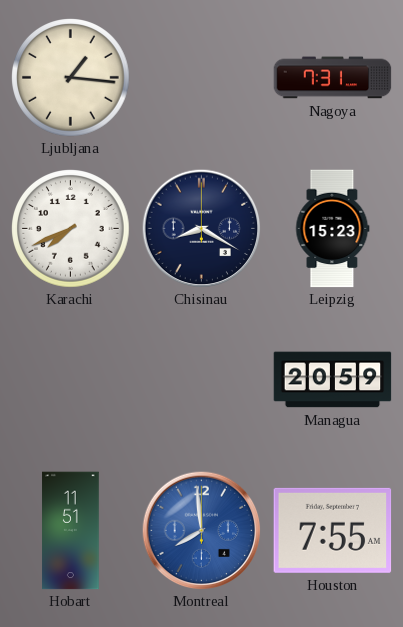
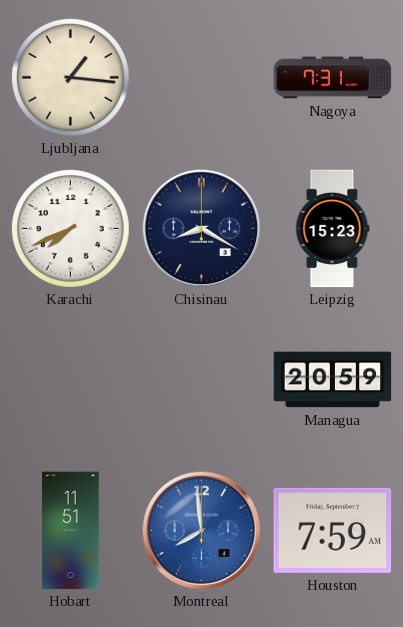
Houston: 7:55 -> 7:59
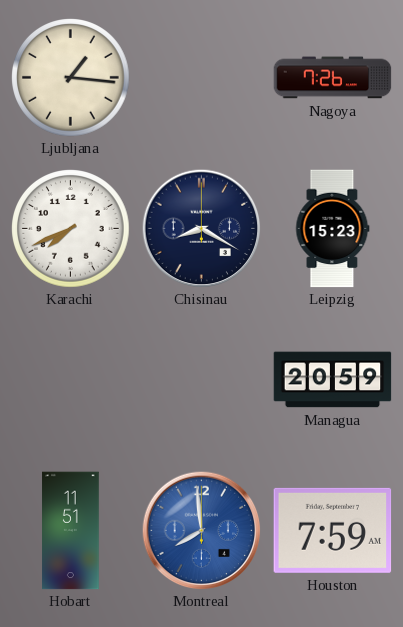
Nagoya: 7:31 -> 7:26
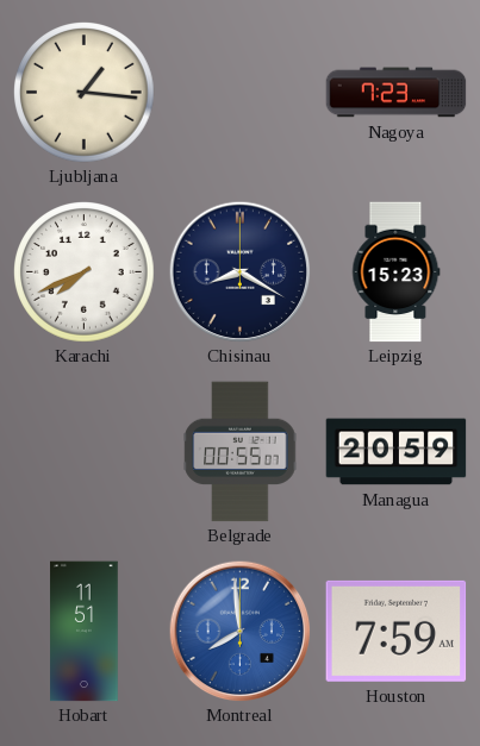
Nagoya: 7:26 -> 7:23
Belgrade: none -> 00:55
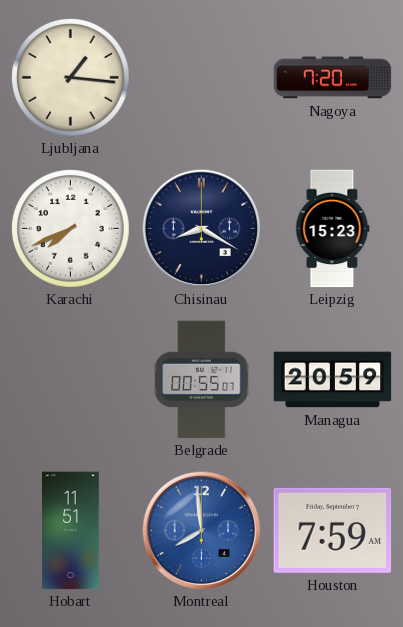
Nagoya: 7:23 -> 7:20
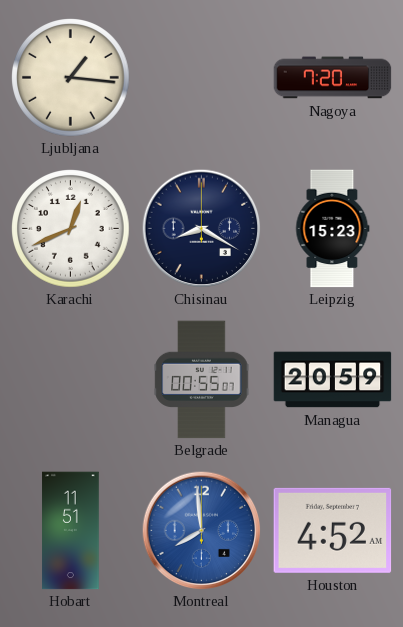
Karachi: 7:41 -> 12:41
Houston: 7:59 -> 4:52
